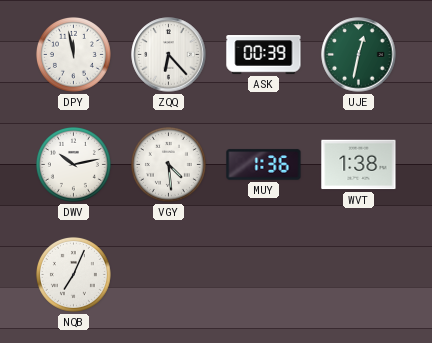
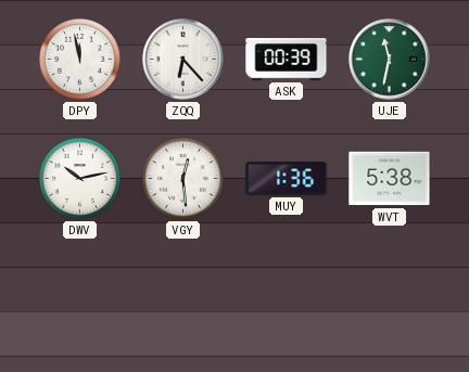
UJE: 12:32 -> 11:32
VGY: 4:29 -> 12:29
WVT: 1:38 -> 5:38
NQB: 7:04 -> none
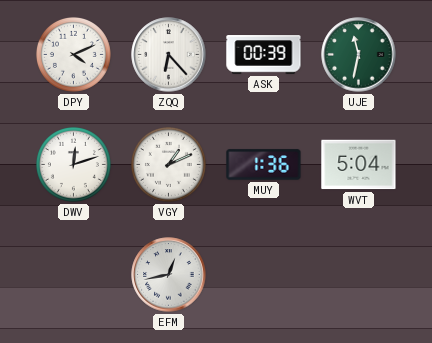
DPY: 11:58 -> 4:11
DWV: 10:13 -> 12:12
VGY: 12:29 -> 1:11
WVT: 5:38 -> 5:04
EFM: none -> 12:43
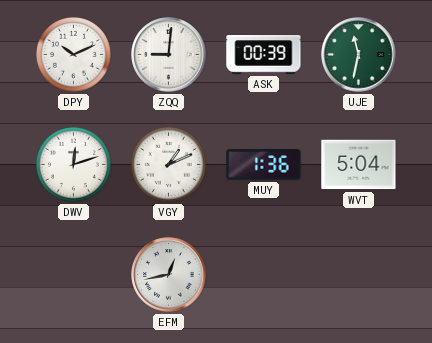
DPY: 4:11 -> 10:11
ZQQ: 6:23 -> 9:01
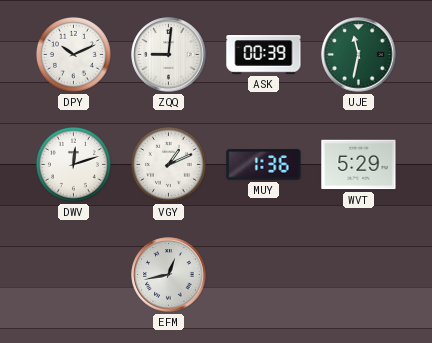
WVT: 5:04 -> 5:29
